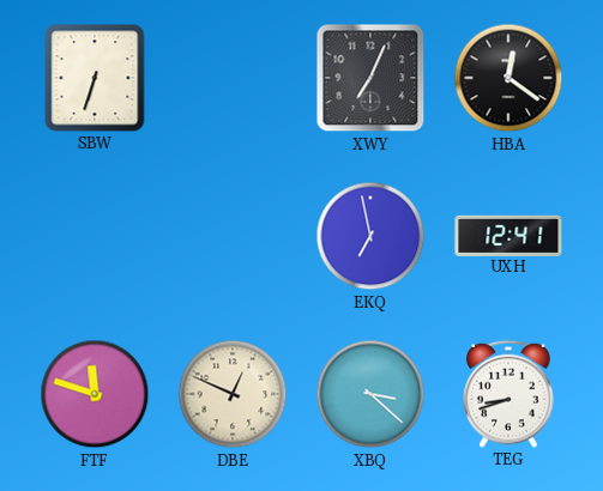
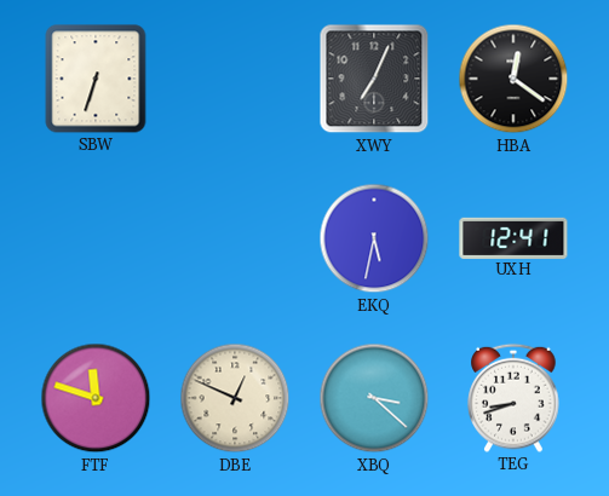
EKQ: 6:58 -> 5:32
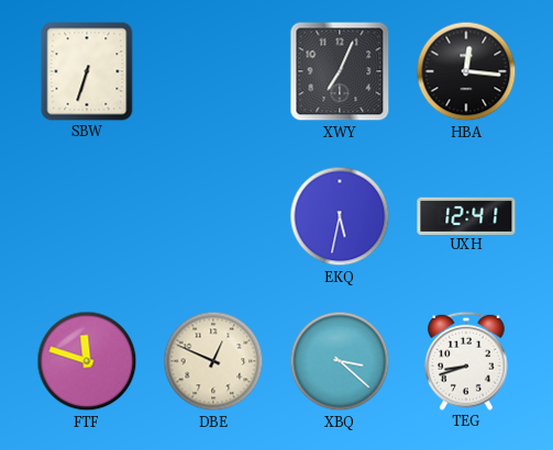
HBA: 12:21 -> 12:16
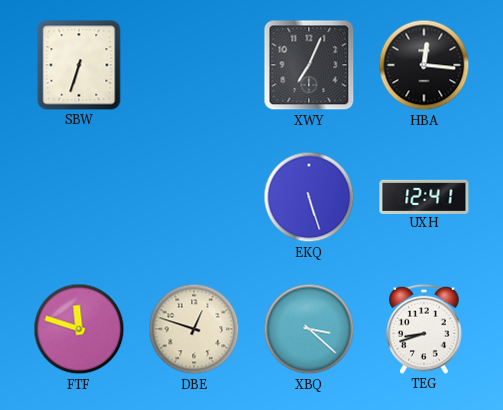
EKQ: 5:32 -> 5:27
DBE: 12:49 -> 12:48
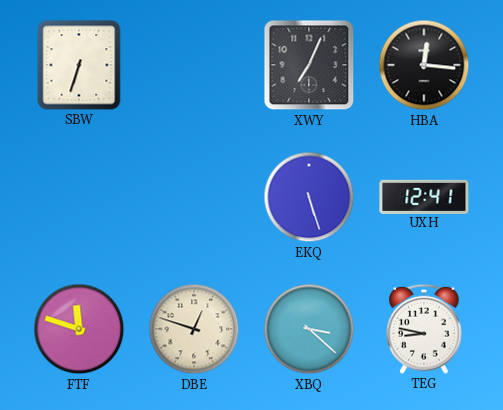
TEG: 8:42 -> 8:47
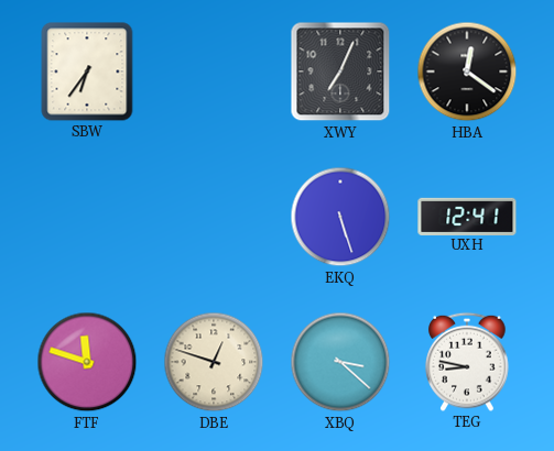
SBW: 6:33 -> 6:36
HBA: 12:16 -> 12:21
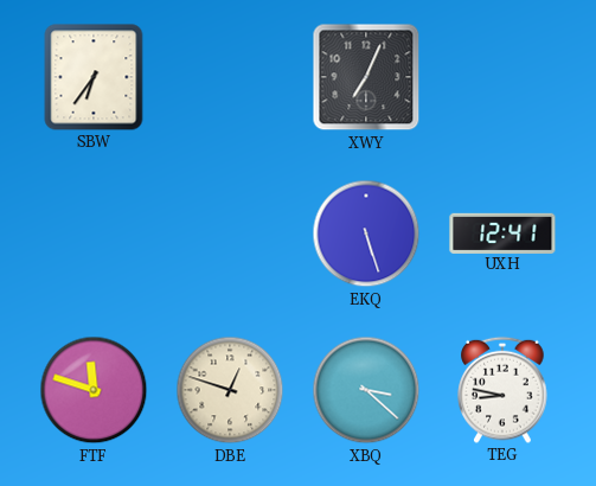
HBA: 12:21 -> none
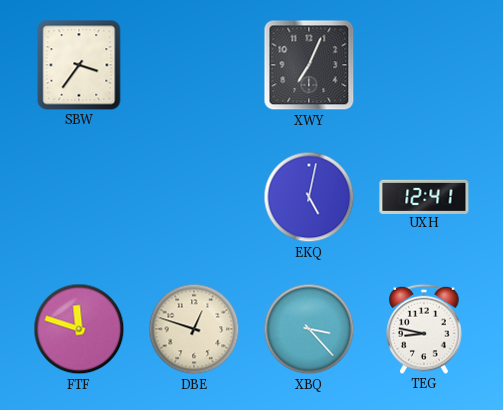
SBW: 6:36 -> 3:36
EKQ: 5:27 -> 5:02
XBQ: 3:22 -> 3:23
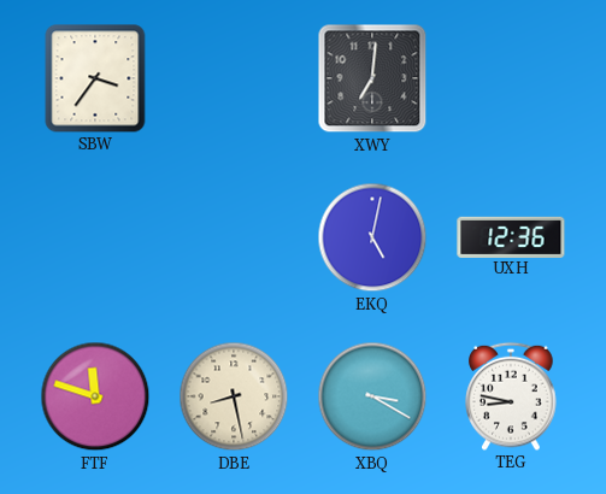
XWY: 7:04 -> 7:01
UXH: 12:41 -> 12:36
DBE: 12:48 -> 8:28
XBQ: 3:23 -> 3:20
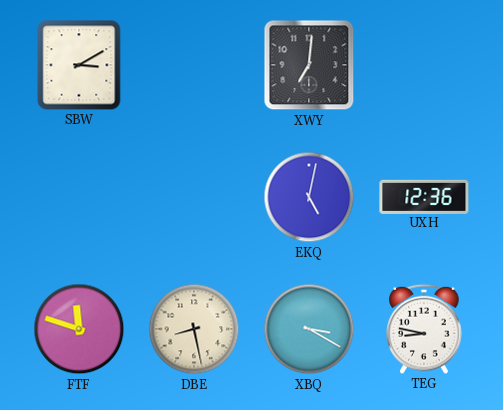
SBW: 3:36 -> 3:10
